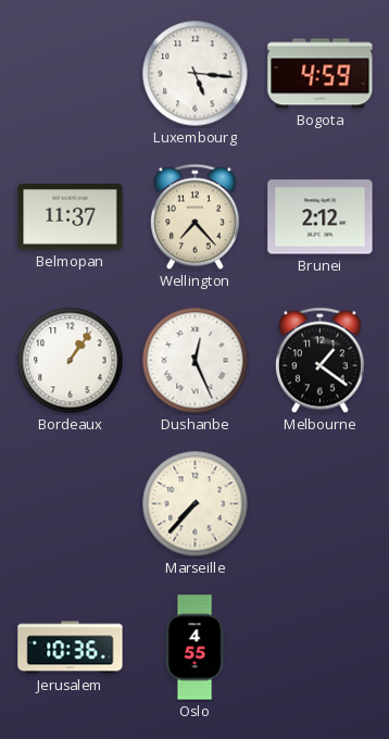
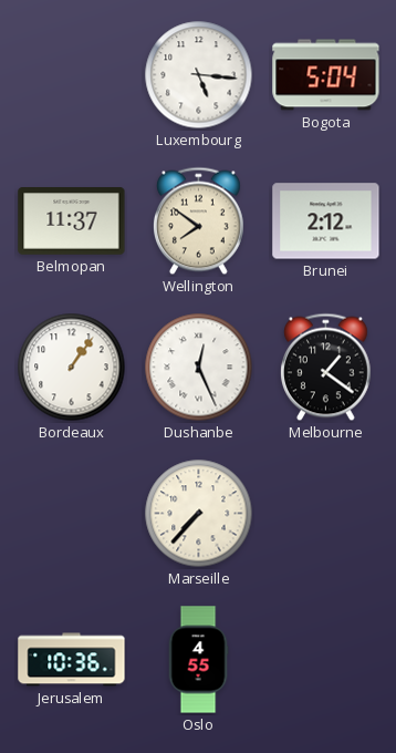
Bogota: 4:59 -> 5:04
Wellington: 7:23 -> 7:51
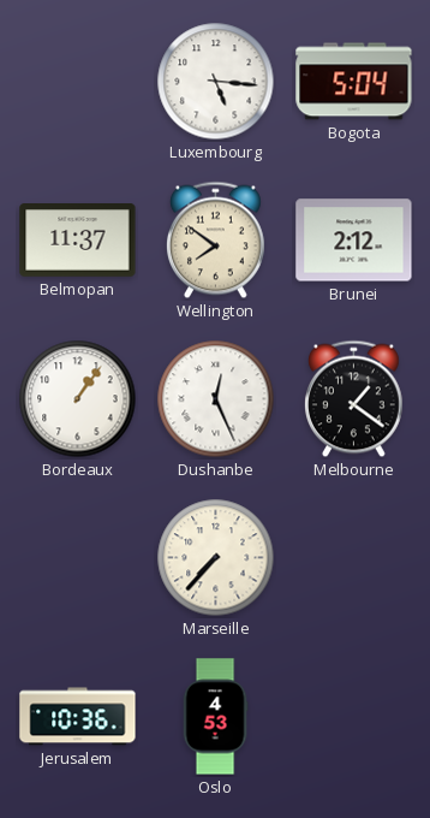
Oslo: 4:55 -> 4:53
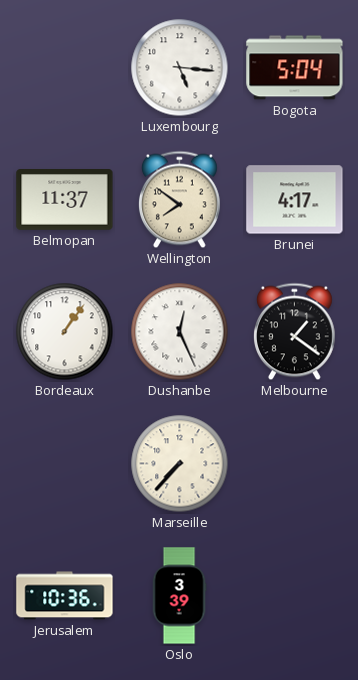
Brunei: 2:12 -> 4:17
Oslo: 4:53 -> 3:39
